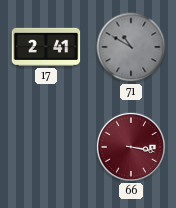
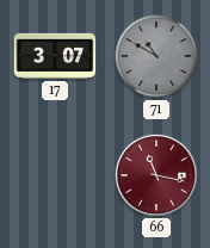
17: 2:41 -> 3:07
66: 3:17 -> 11:17
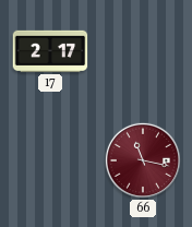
17: 3:07 -> 2:17
71: 10:50 -> none
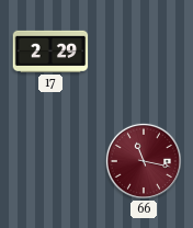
17: 2:17 -> 2:29
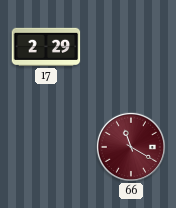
66: 11:17 -> 11:20
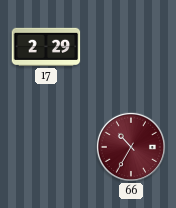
66: 11:20 -> 10:35
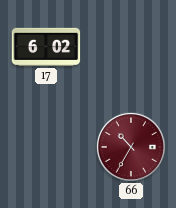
17: 2:29 -> 6:02
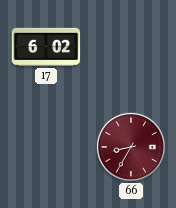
66: 10:35 -> 8:35
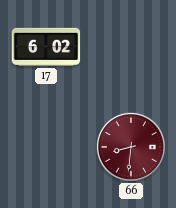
66: 8:35 -> 8:31
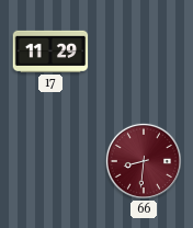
17: 6:02 -> 11:29
